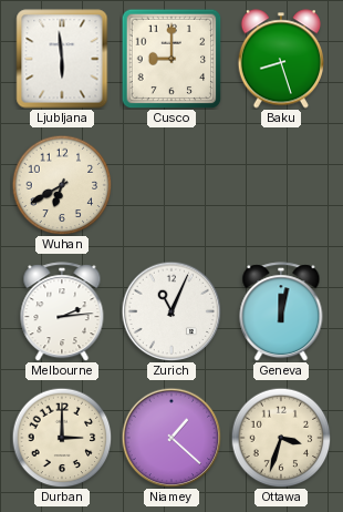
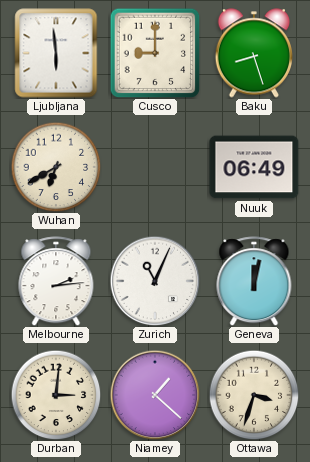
Nuuk: none -> 06:49
Durban: 3:00 -> 3:01
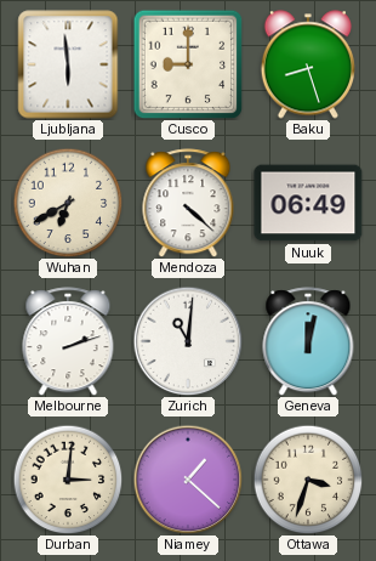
Mendoza: none -> 4:22
Melbourne: 2:14 -> 2:12
Zurich: 11:04 -> 11:01
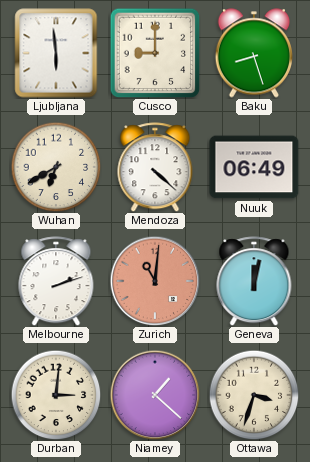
Zurich dial: white -> salmon
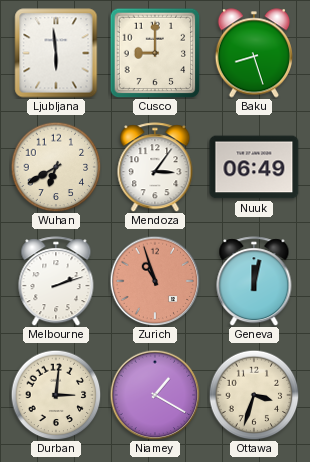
Mendoza: 4:22 -> 3:06
Zurich: 11:01 -> 10:57
Niamey: 1:22 -> 1:20
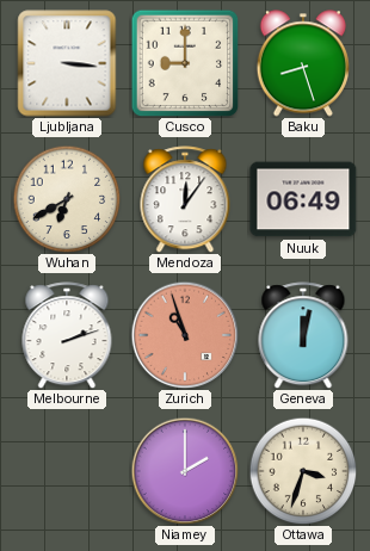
Ljubljana: 5:59 -> 3:16
Mendoza: 3:06 -> 12:06
Durban: 3:01 -> none
Niamey: 1:20 -> 2:00
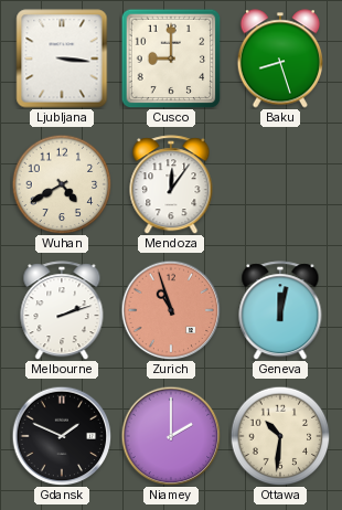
Wuhan: 6:40 -> 4:40
Nuuk: 06:49 -> none
Gdansk: none -> 1:49
Ottawa: 3:33 -> 10:31
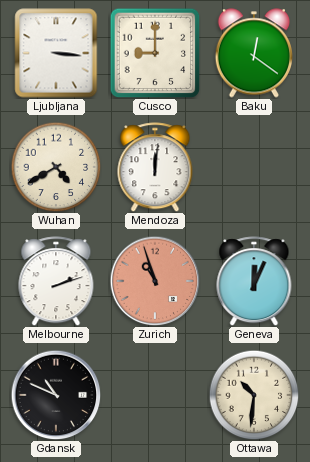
Baku: 8:27 -> 12:21
Mendoza: 12:06 -> 12:01
Geneva: 12:02 -> 12:04
Gdansk: 1:49 -> 10:49
Niamey: 2:00 -> none
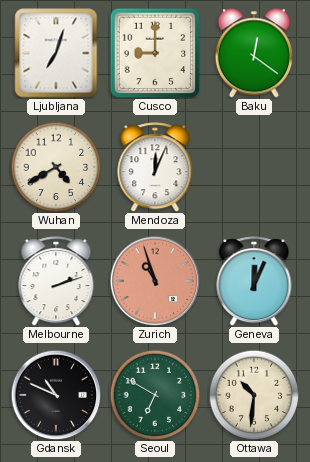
Ljubljana: 3:16 -> 7:03
Mendoza: 12:01 -> 12:04
Seoul: none -> 6:50
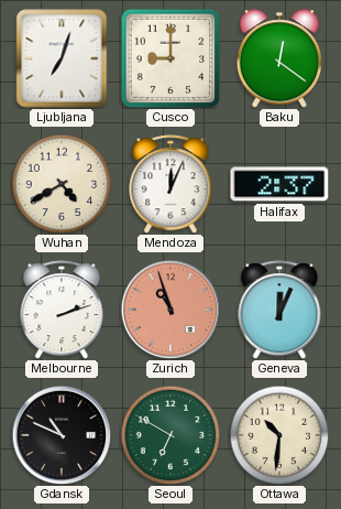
Halifax: none -> 2:37
